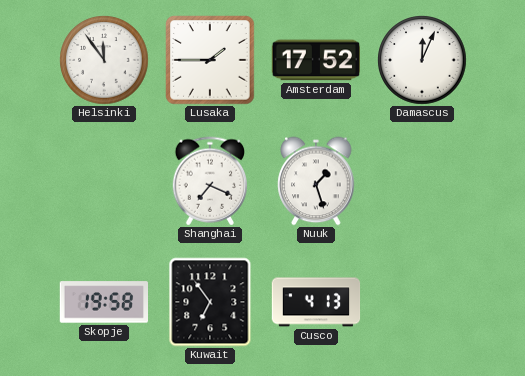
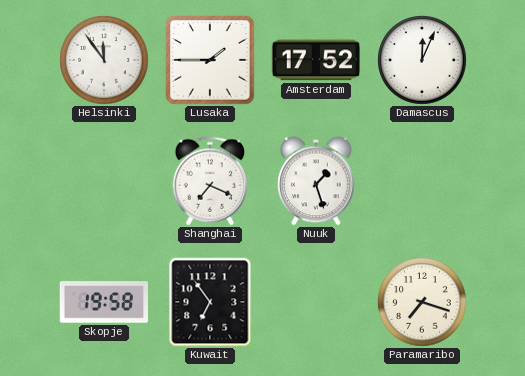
Cusco: 4:13 -> none
Paramaribo: none -> 7:18
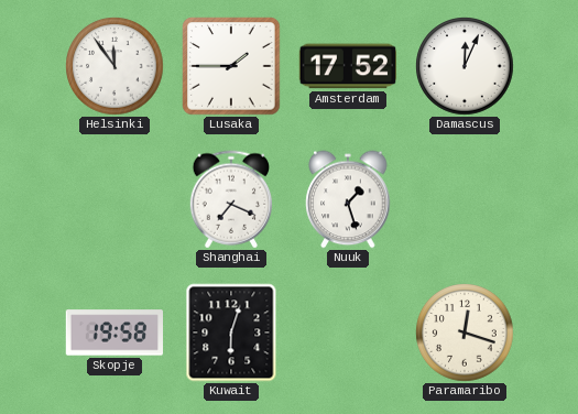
Kuwait: 6:54 -> 6:03
Paramaribo: 7:18 -> 12:18
